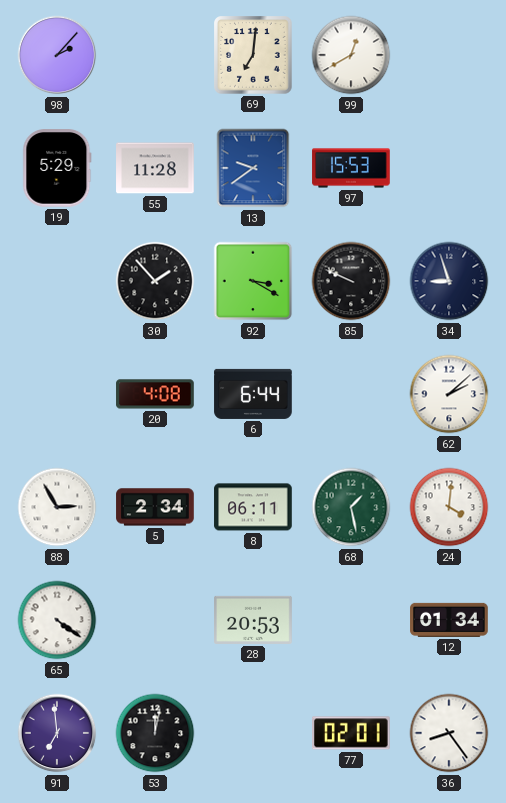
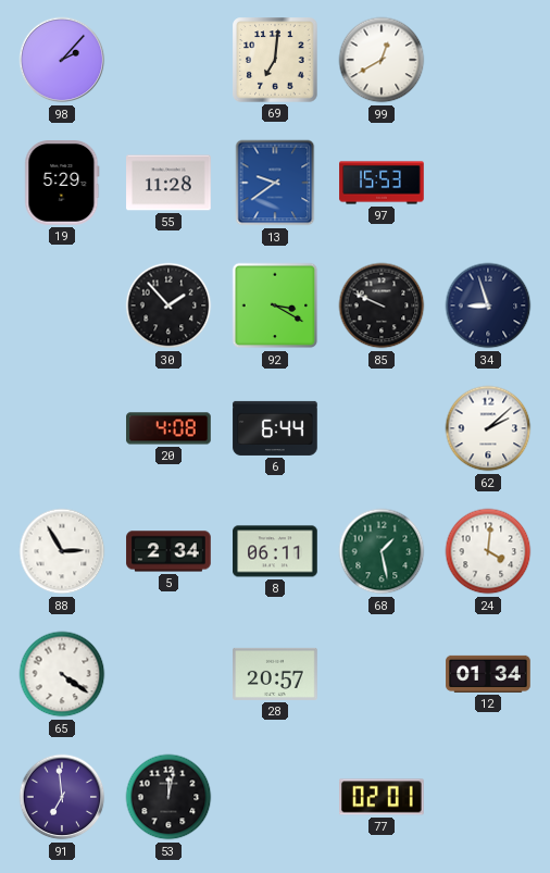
28: 20:53 -> 20:57
36: 8:24 -> none
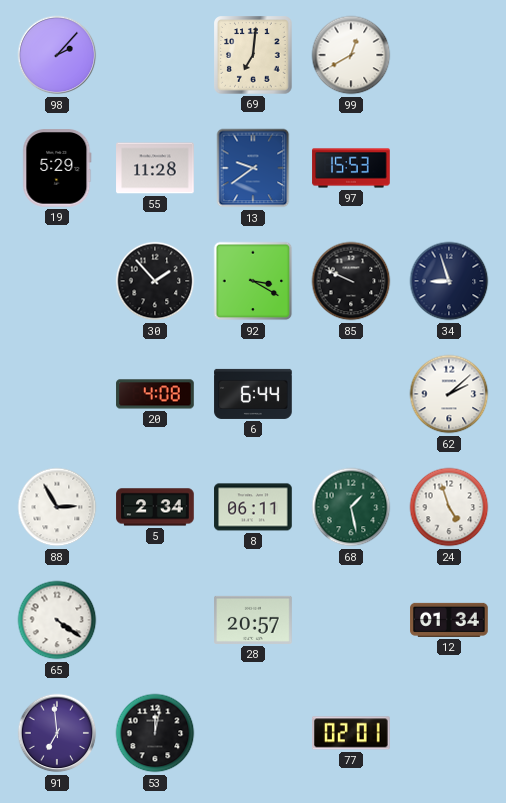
24: 4:01 -> 4:57
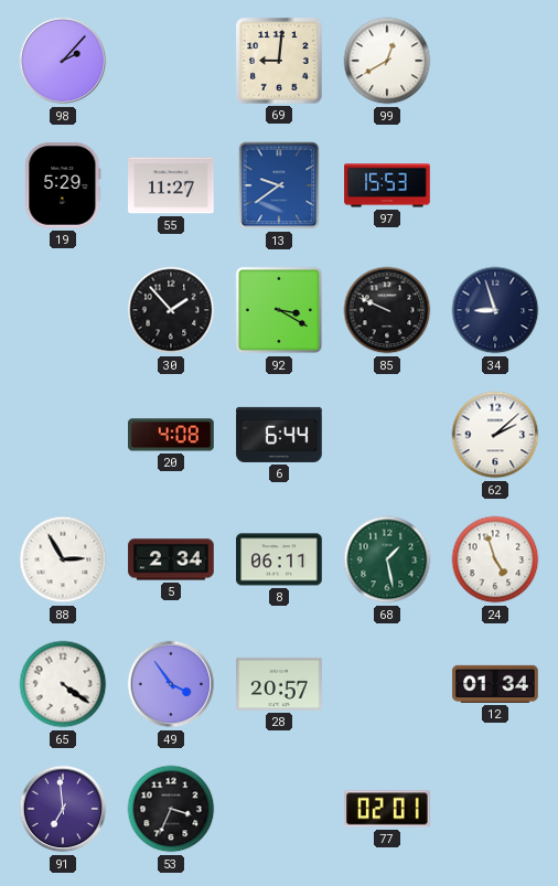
69: 7:01 -> 9:01
55: 11:28 -> 11:27
49: none -> 3:54
53: 12:02 -> 3:34
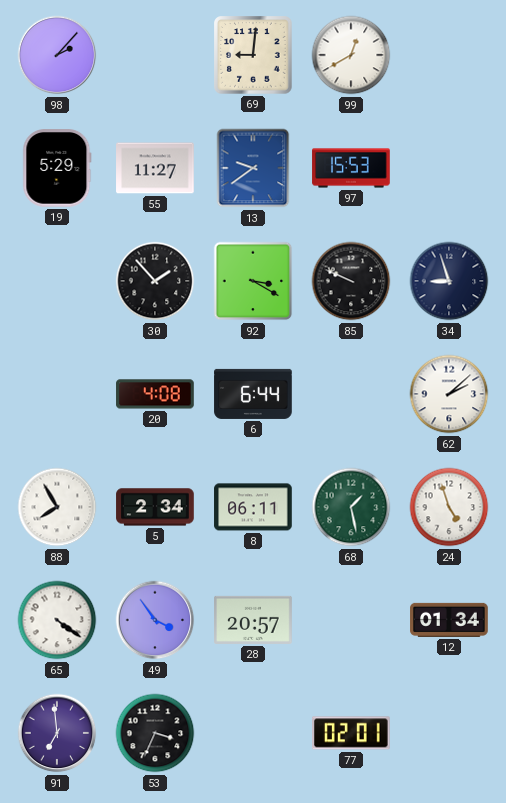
88: 2:55 -> 7:55
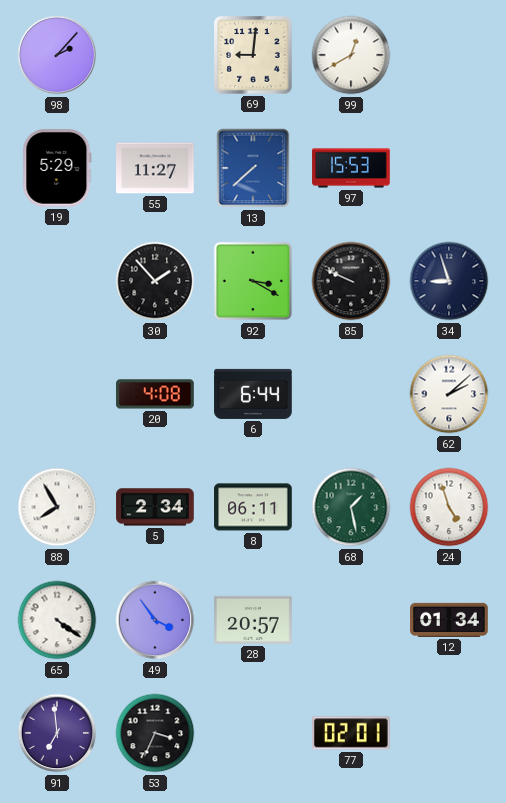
13: 9:39 -> 7:38
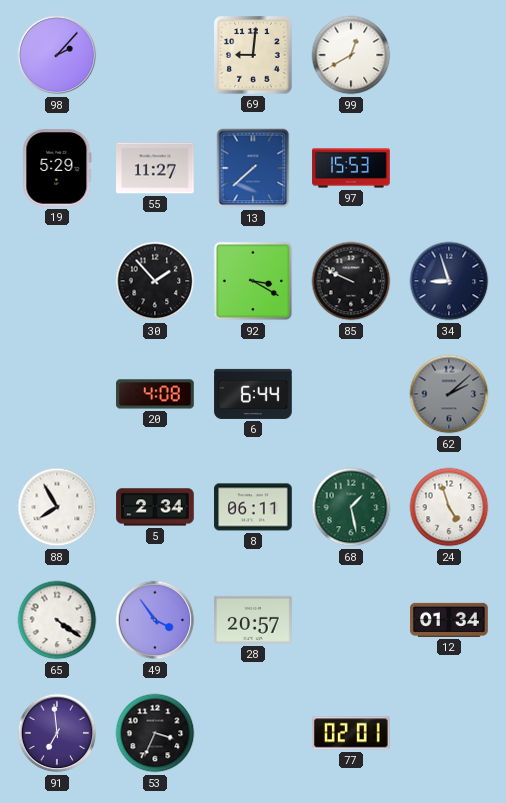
62 dial: white -> grey
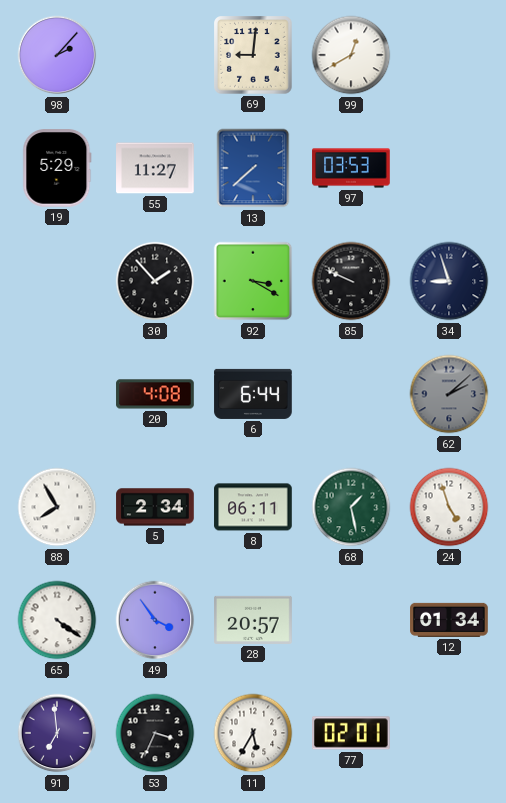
97: 15:53 -> 03:53
11: none -> 5:35
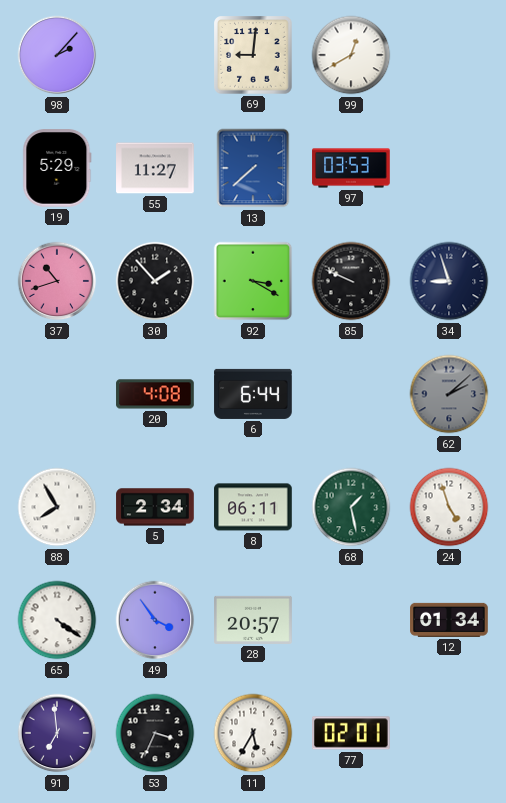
37: none -> 10:42
